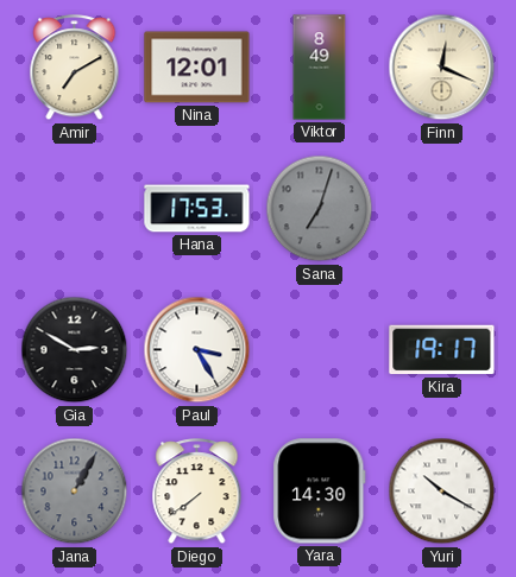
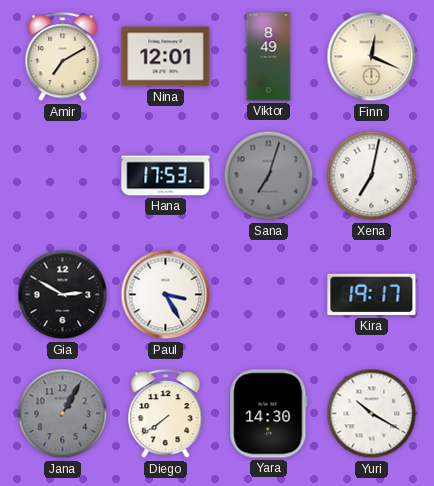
Xena: none -> 7:02
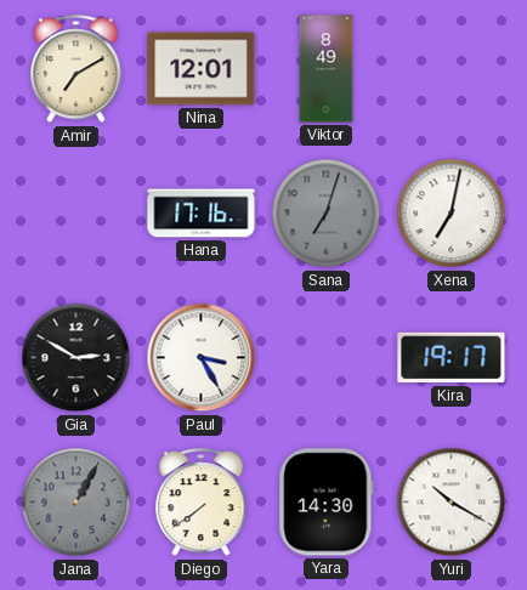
Finn: 12:19 -> none
Hana: 17:53 -> 17:16
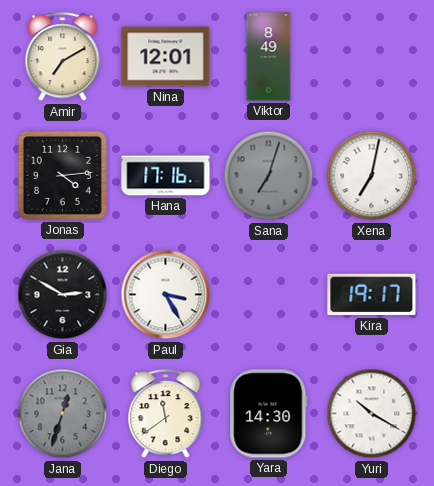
Jonas: none -> 4:14
Jana: 1:05 -> 12:33
Diego: 7:39 -> 11:39
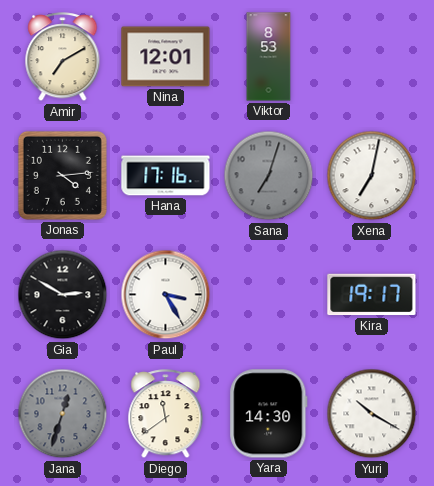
Viktor: 8:49 -> 8:53
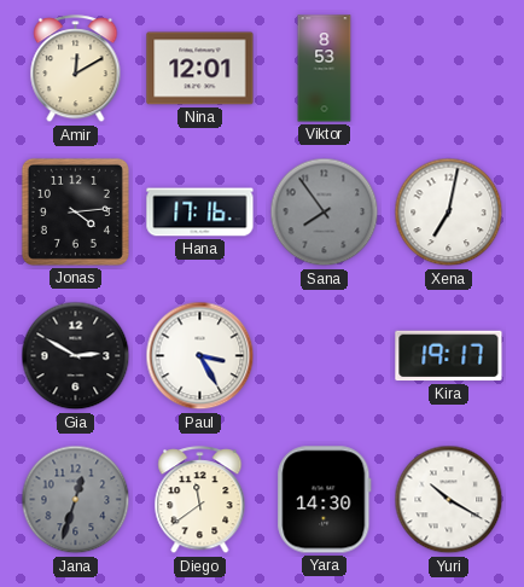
Amir: 7:10 -> 12:10
Sana: 7:03 -> 7:54
